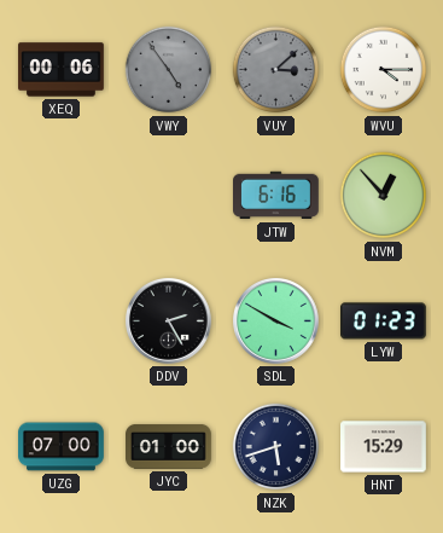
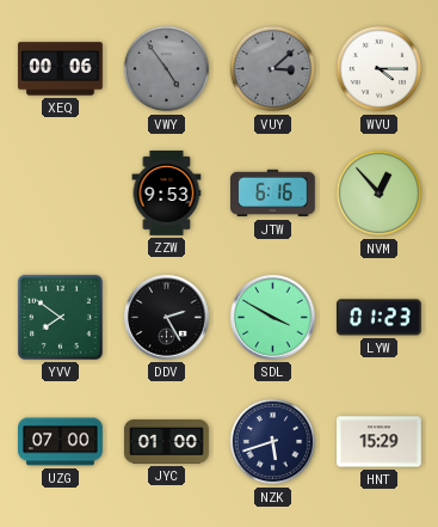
ZZW: none -> 9:53
YVV: none -> 7:51
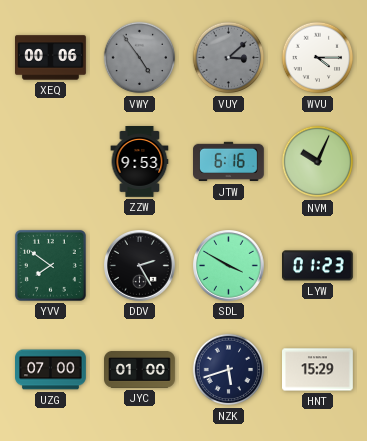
NVM: 12:53 -> 10:04
